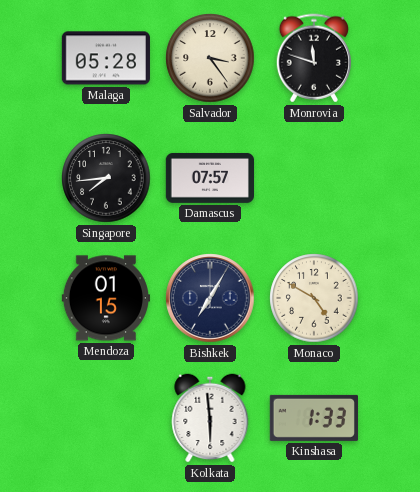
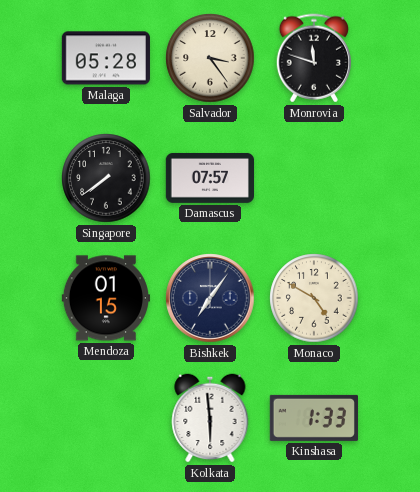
Singapore: 7:44 -> 7:39
Bishkek: 7:05 -> 7:06
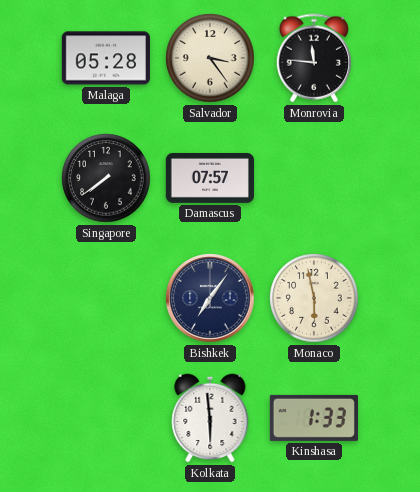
Monrovia: 11:48 -> 11:46
Mendoza: 01:15 -> none
Monaco: 4:50 -> 5:58
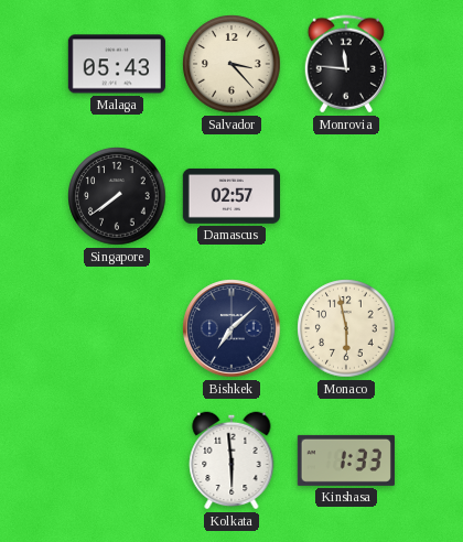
Malaga: 05:28 -> 05:43
Salvador: 3:24 -> 3:23
Damascus: 07:57 -> 02:57
Bishkek: 7:06 -> 7:08
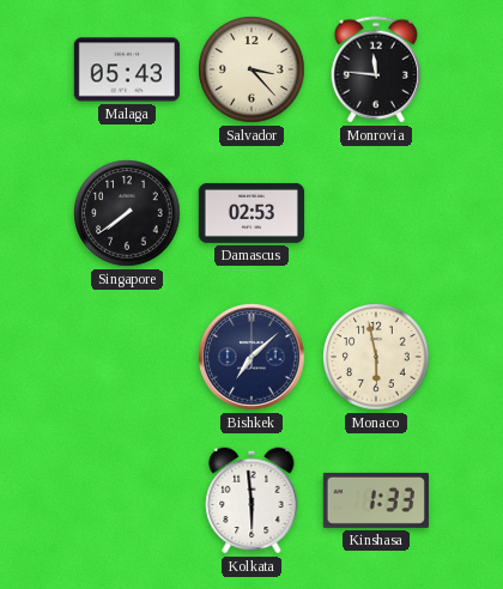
Damascus: 02:57 -> 02:53
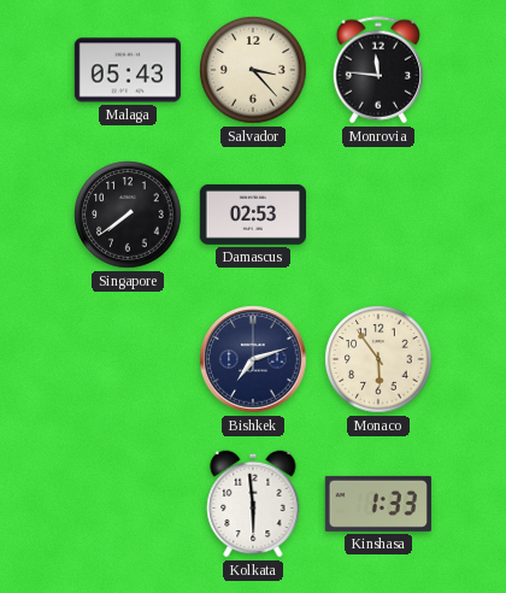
Bishkek: 7:08 -> 7:12
Monaco: 5:58 -> 5:54
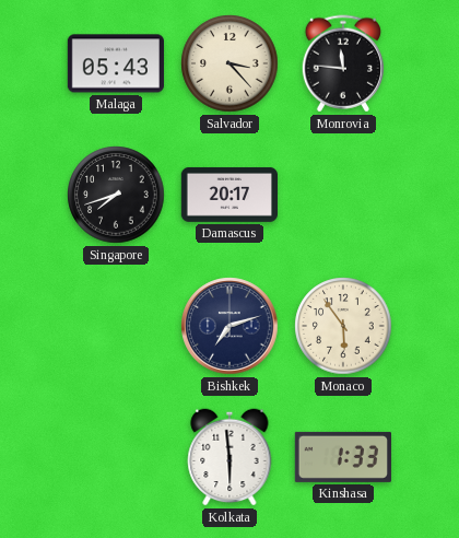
Singapore: 7:39 -> 7:42
Damascus: 02:53 -> 20:17
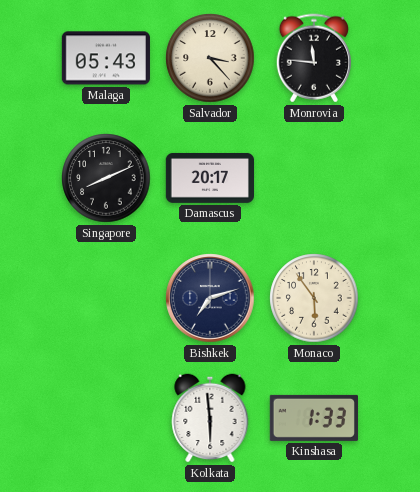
Singapore: 7:42 -> 8:11
